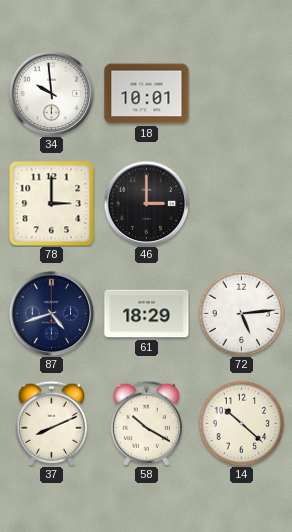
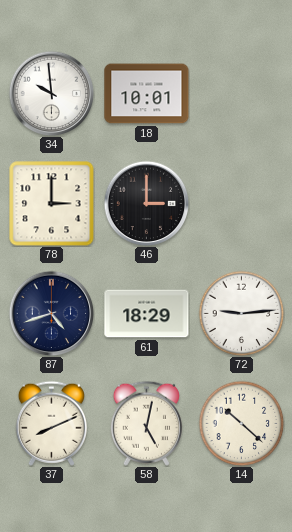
72: 5:14 -> 9:14
58: 10:20 -> 5:02
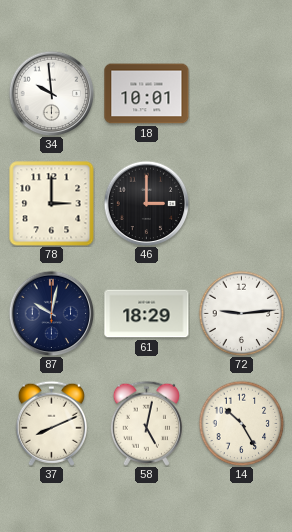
87: 4:42 -> 10:02
14: 10:22 -> 10:25
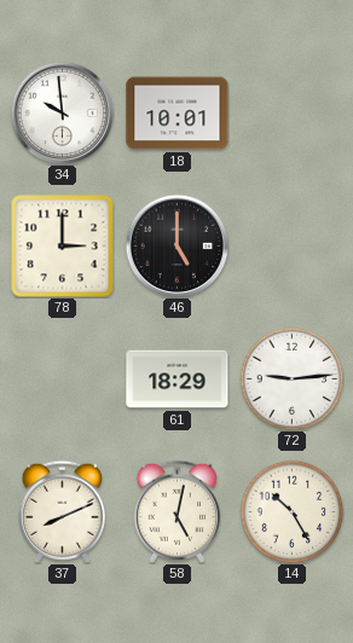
46: 3:00 -> 5:00
87: 10:02 -> none
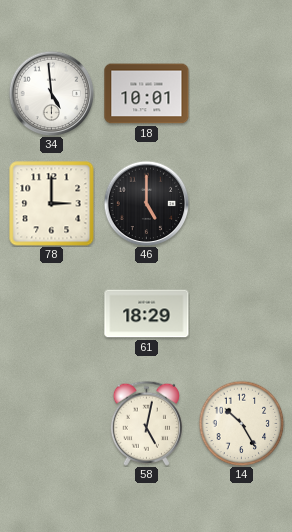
34: 9:59 -> 4:59
72: 9:14 -> none
37: 8:11 -> none
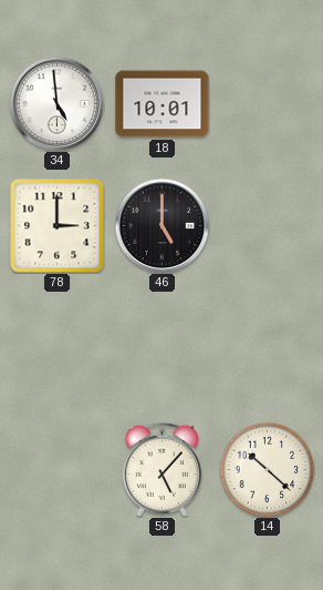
61: 18:29 -> none
58: 5:02 -> 5:07
14: 10:25 -> 10:22
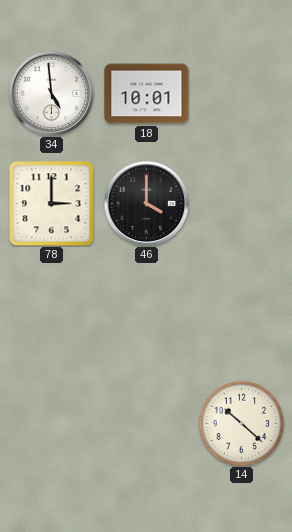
46: 5:00 -> 4:00
58: 5:07 -> none
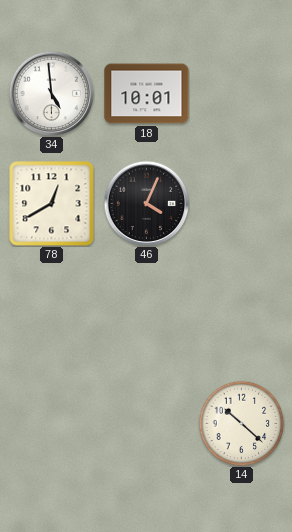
78: 3:00 -> 12:40
46: 4:00 -> 4:04
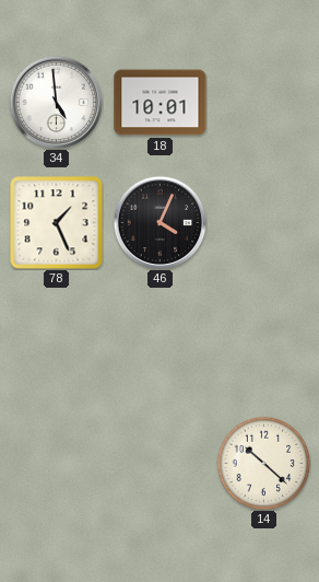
78: 12:40 -> 1:26
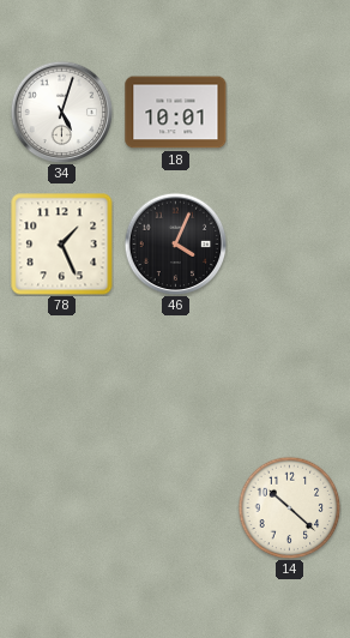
34: 4:59 -> 5:03
